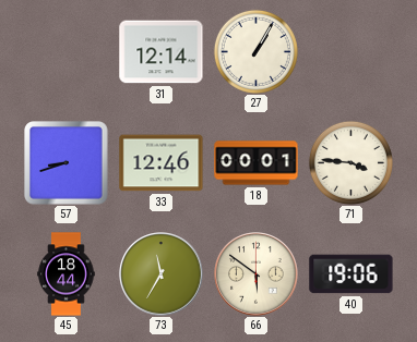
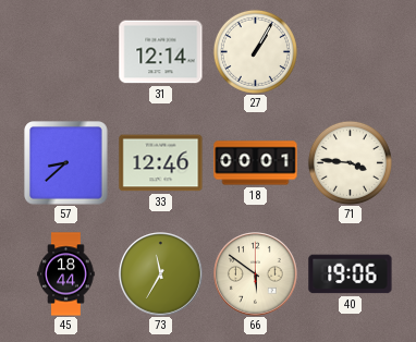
57: 8:42 -> 8:38
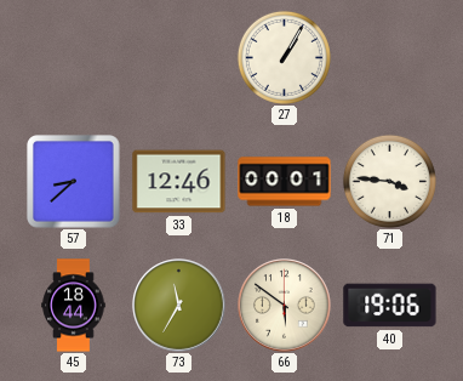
31: 12:14 -> none
